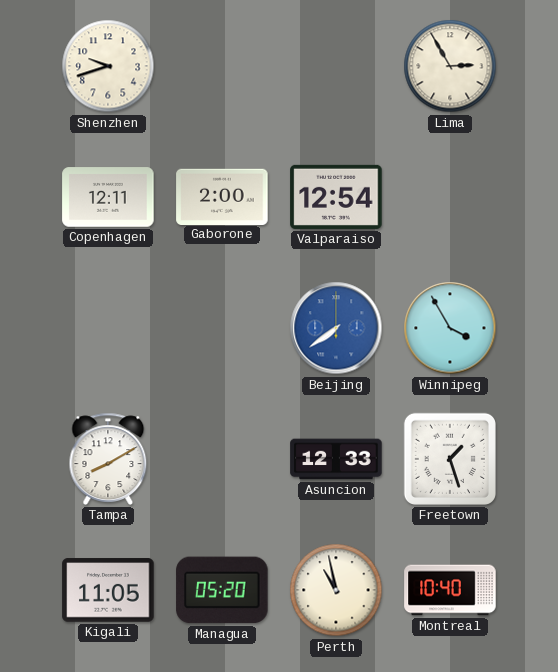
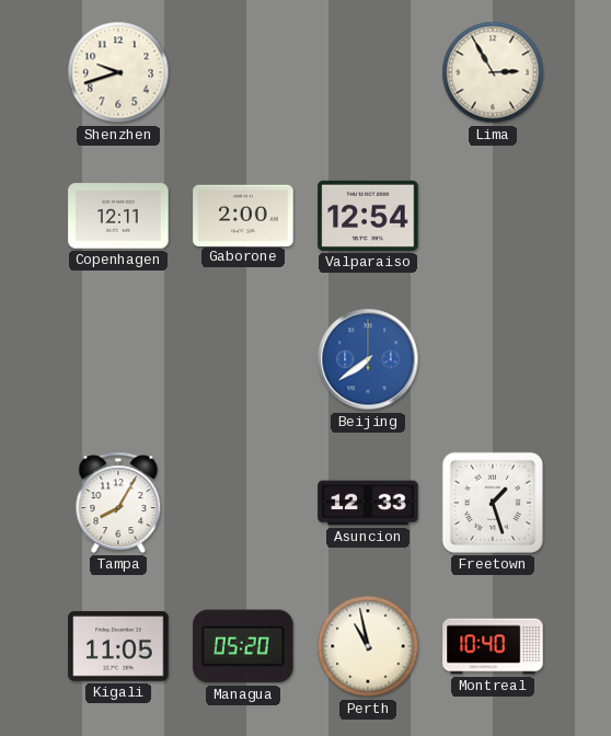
Winnipeg: 3:55 -> none
Tampa: 8:10 -> 8:05
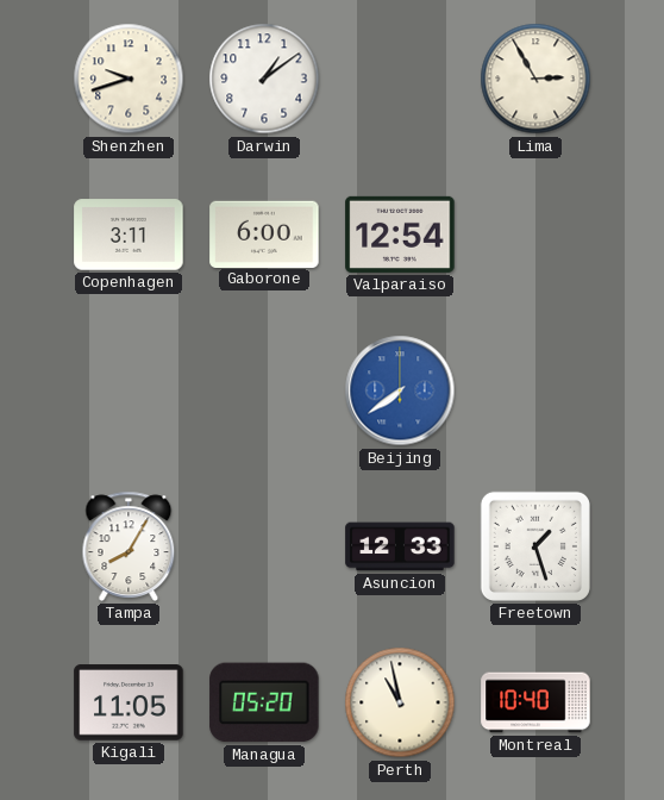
Darwin: none -> 1:09
Copenhagen: 12:11 -> 3:11
Gaborone: 2:00 -> 6:00
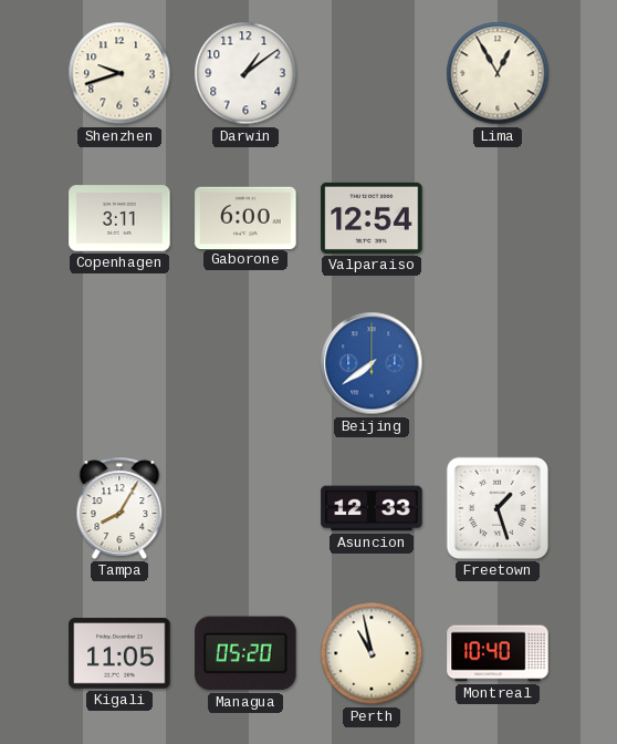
Lima: 2:55 -> 12:55
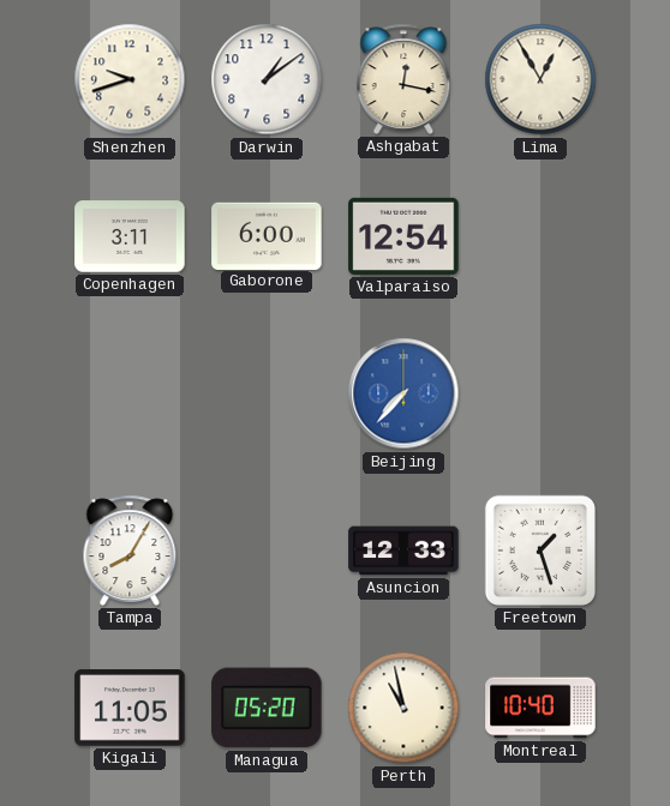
Ashgabat: none -> 12:17
Beijing: 7:39 -> 7:37
